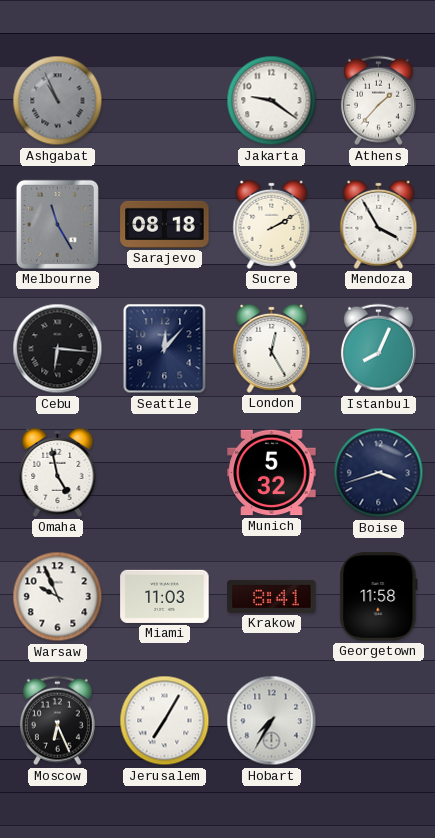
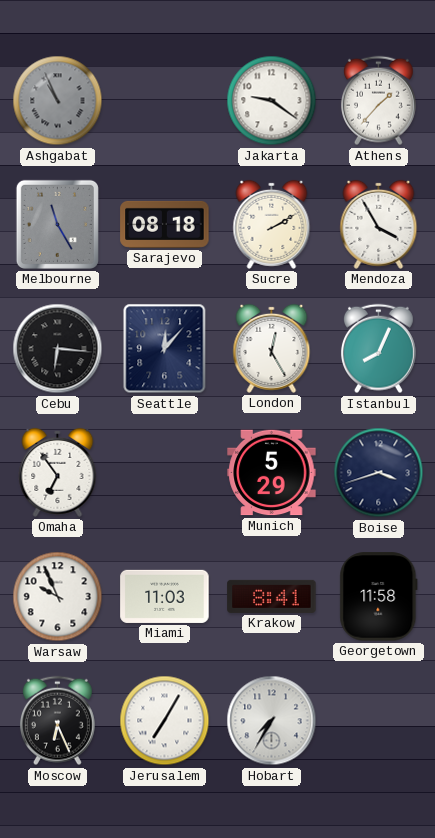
Omaha: 4:58 -> 6:54
Munich: 5:32 -> 5:29
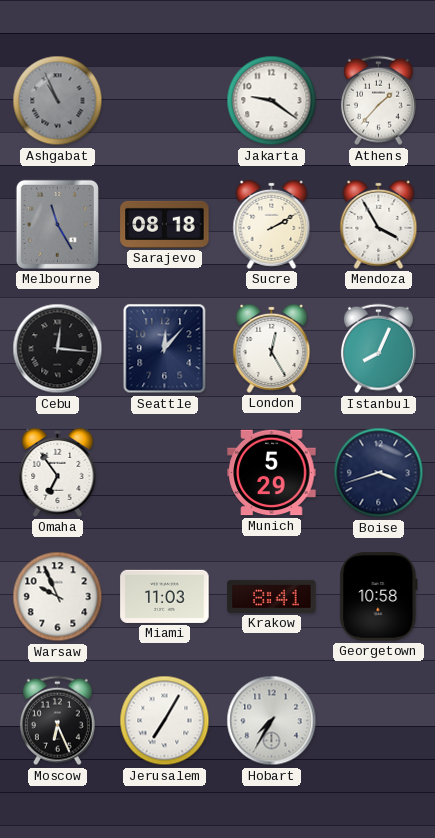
Cebu: 6:16 -> 12:16
Georgetown: 11:58 -> 10:58
